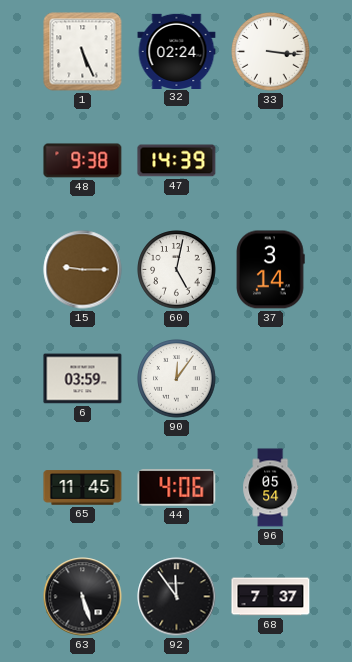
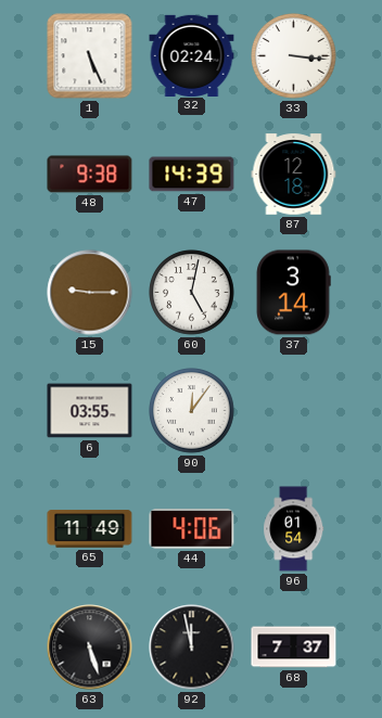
87: none -> 12:18
6: 03:59 -> 03:55
65: 11:45 -> 11:49
96: 05:54 -> 01:54
92: 11:54 -> 11:58
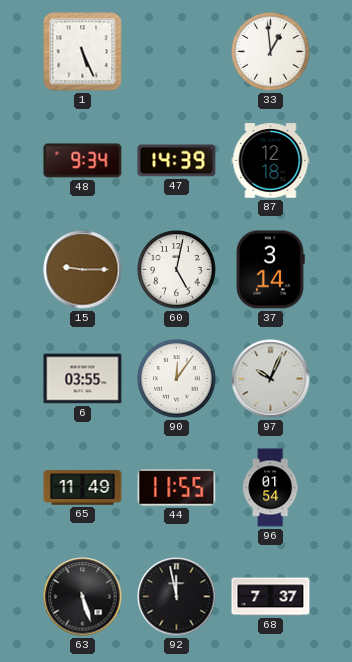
32: 02:24 -> none
33: 3:16 -> 12:59
48: 9:38 -> 9:34
97: none -> 10:04
44: 4:06 -> 11:55
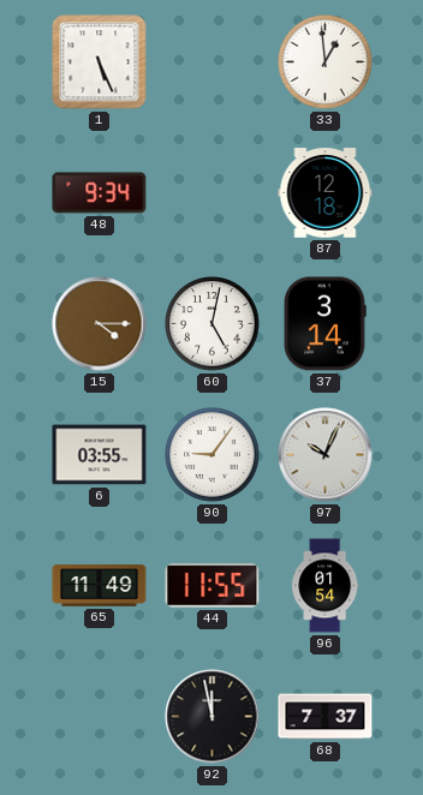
47: 14:39 -> none
15: 9:15 -> 4:15
90: 12:06 -> 9:06
63: 5:27 -> none
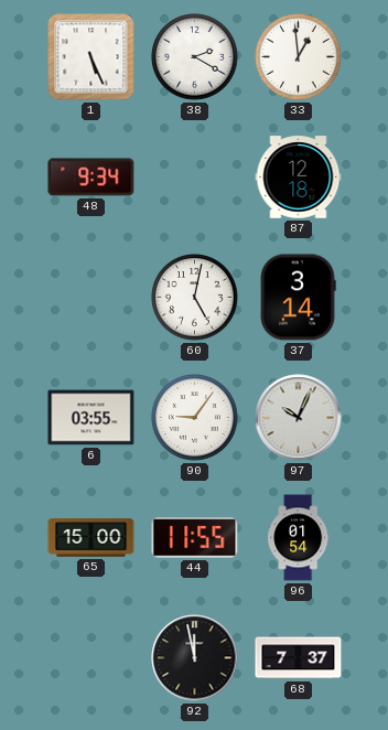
38: none -> 2:20
15: 4:15 -> none
65: 11:49 -> 15:00
